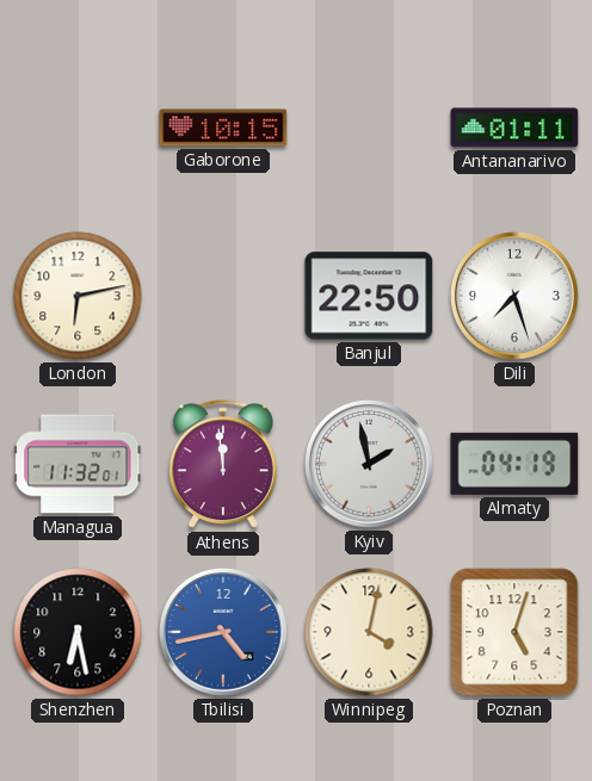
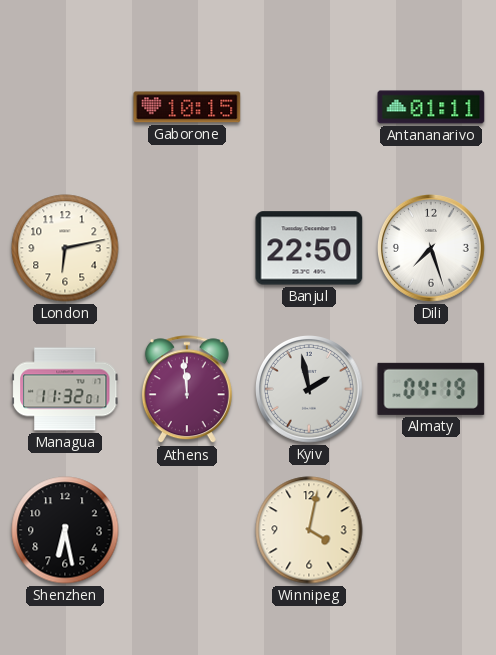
Tbilisi: 4:43 -> none
Poznan: 5:03 -> none
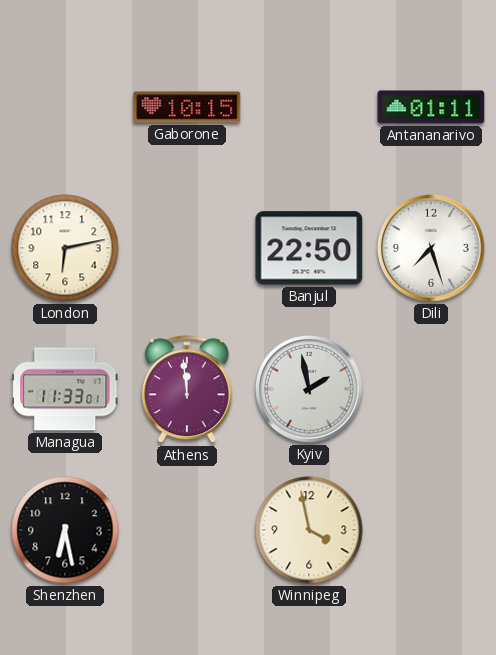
Managua: 11:32 -> 11:33
Almaty: 04:19 -> none
Winnipeg: 4:02 -> 3:58
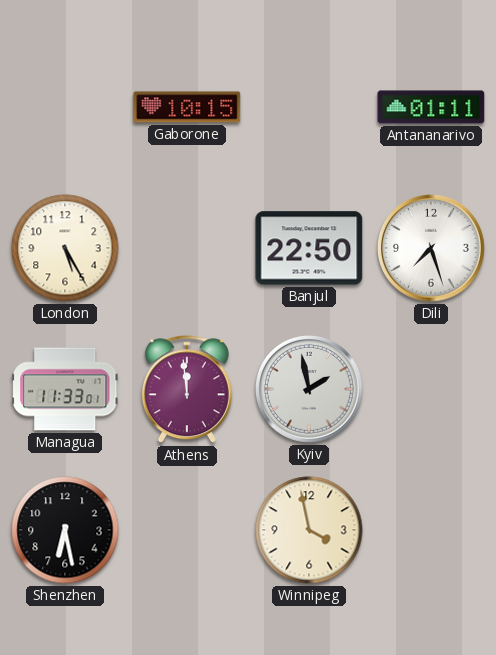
London: 6:13 -> 5:25
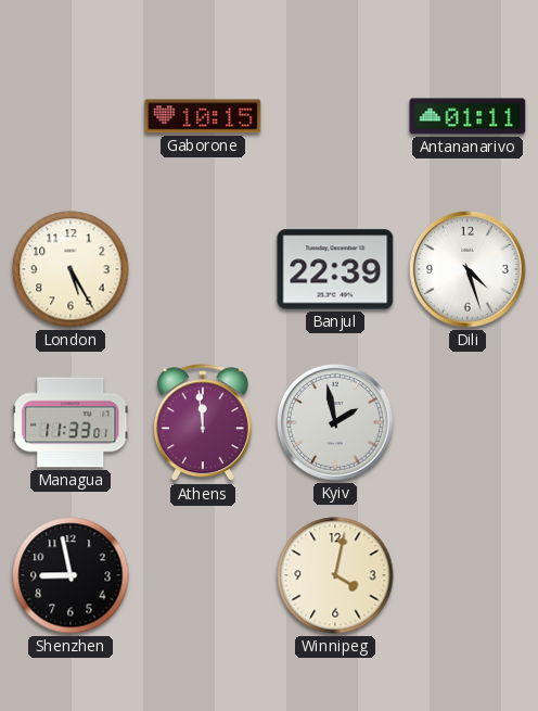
Banjul: 22:50 -> 22:39
Dili: 7:27 -> 4:27
Shenzhen: 6:28 -> 8:58
Winnipeg: 3:58 -> 4:02
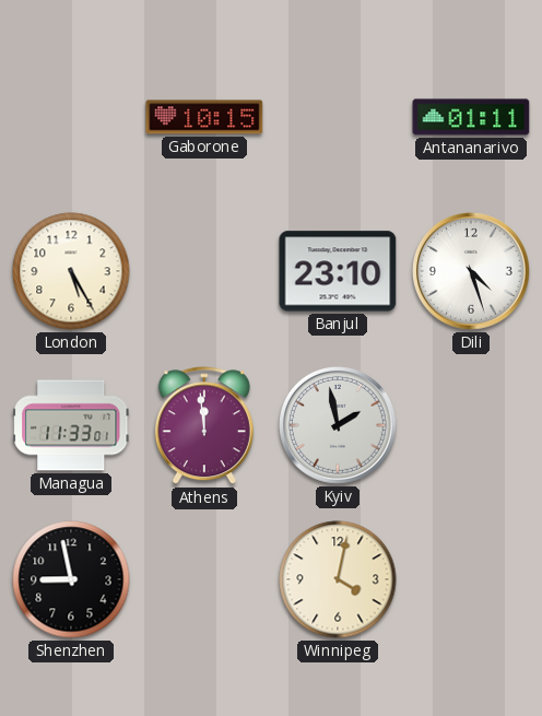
Banjul: 22:39 -> 23:10
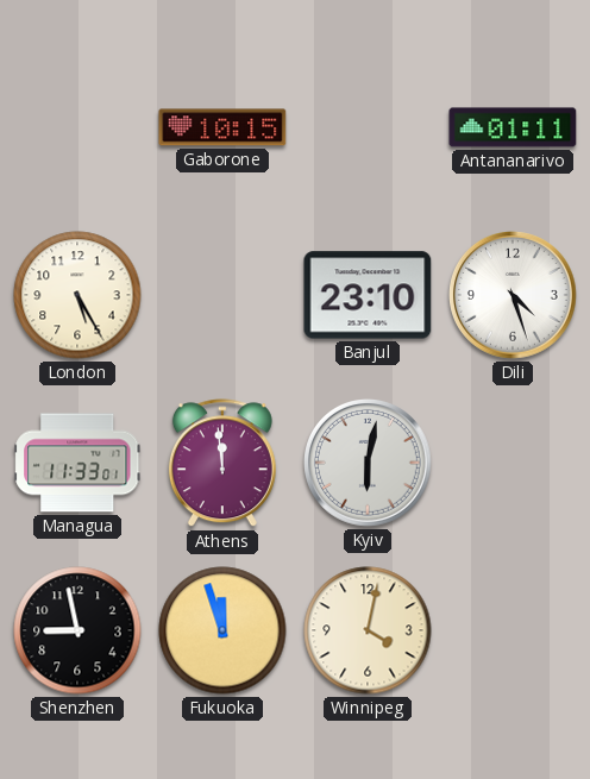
Kyiv: 1:58 -> 6:02
Fukuoka: none -> 11:57
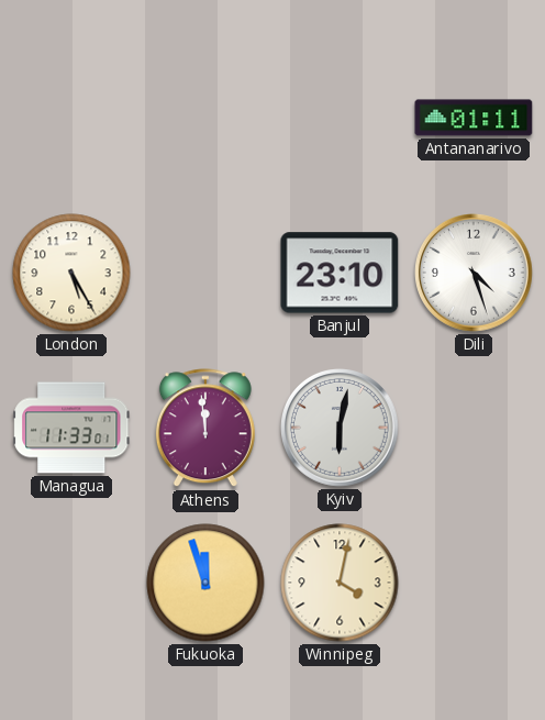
Gaborone: 10:15 -> none
Shenzhen: 8:58 -> none
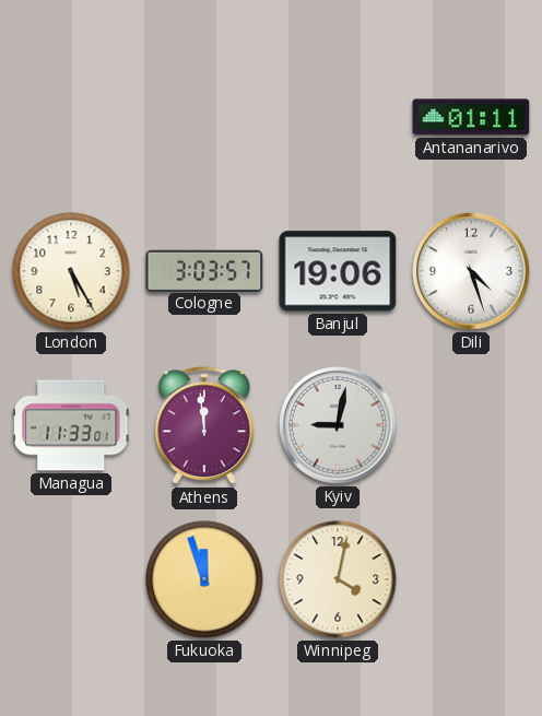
Cologne: none -> 3:03
Banjul: 23:10 -> 19:06
Kyiv: 6:02 -> 9:02
